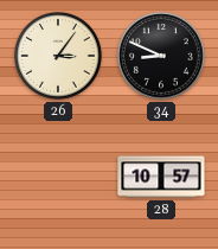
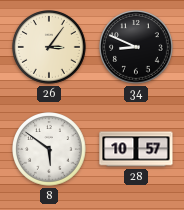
8: none -> 5:51
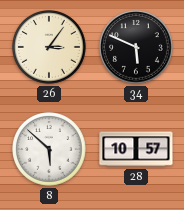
34: 8:49 -> 5:49
8: 5:51 -> 5:52
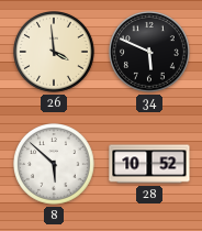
26: 3:06 -> 3:59
28: 10:57 -> 10:52
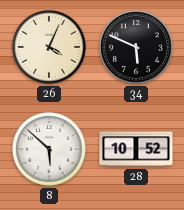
26: 3:59 -> 4:04
